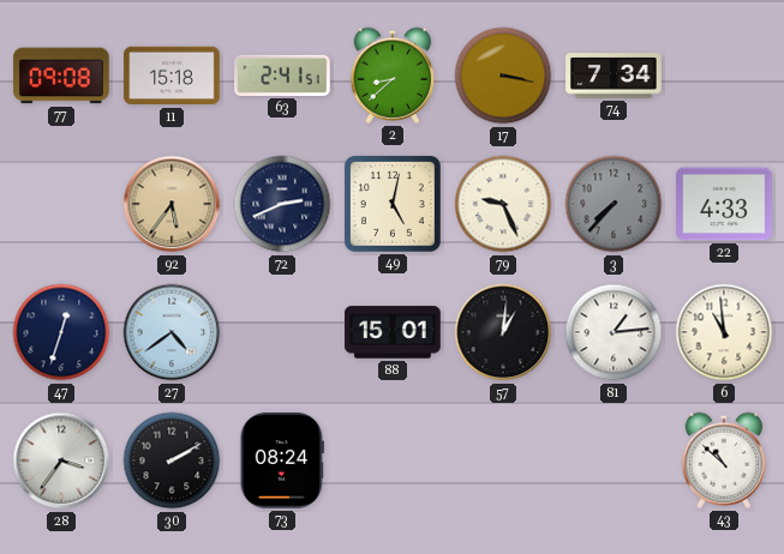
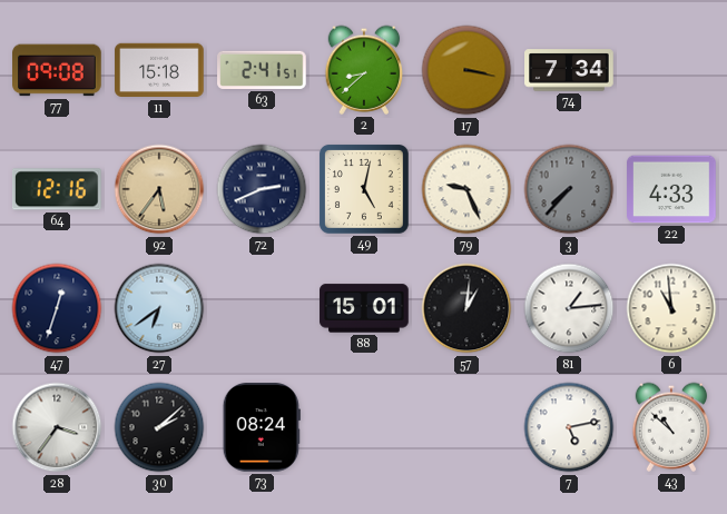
64: none -> 12:16
27: 4:39 -> 6:39
30: 2:10 -> 2:08
7: none -> 5:13
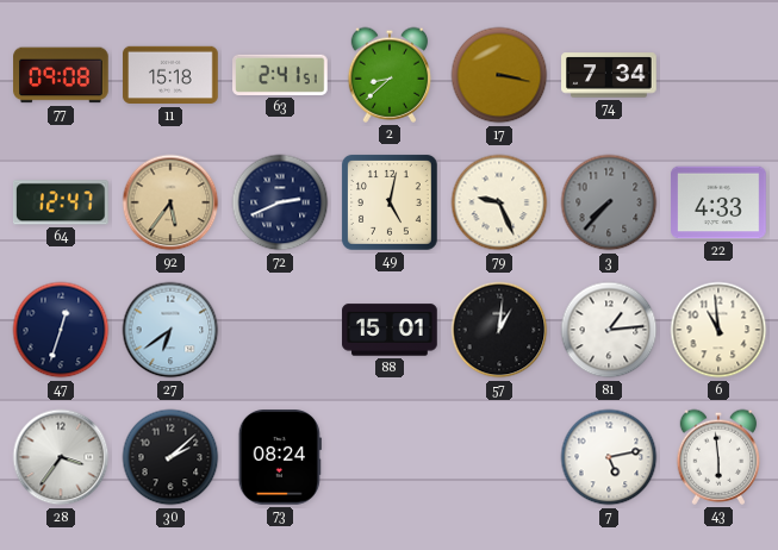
64: 12:16 -> 12:47
43: 10:52 -> 5:59
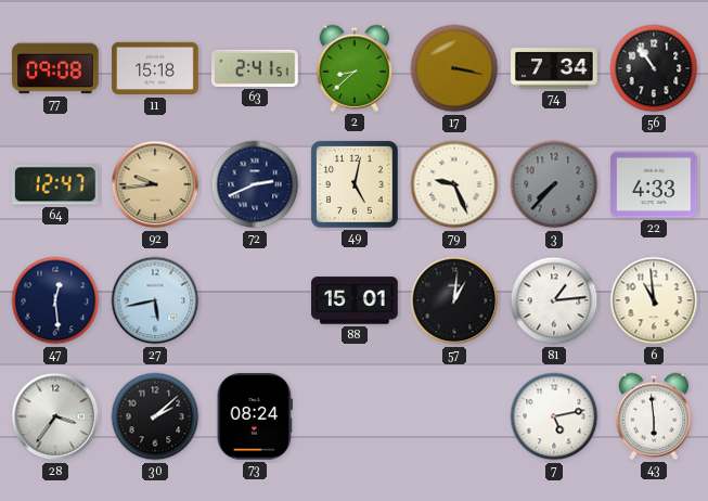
56: none -> 10:54
92: 5:36 -> 9:44
47: 12:33 -> 12:29
27: 6:39 -> 5:43
